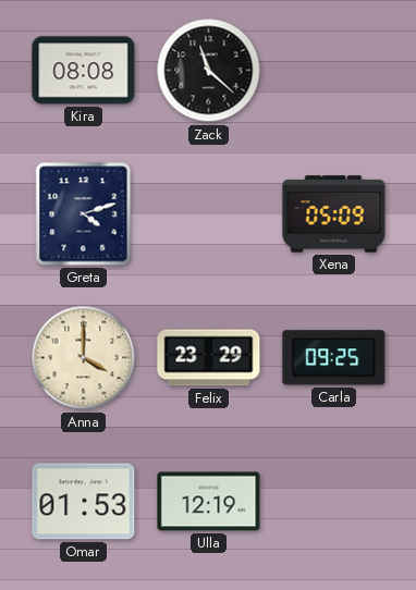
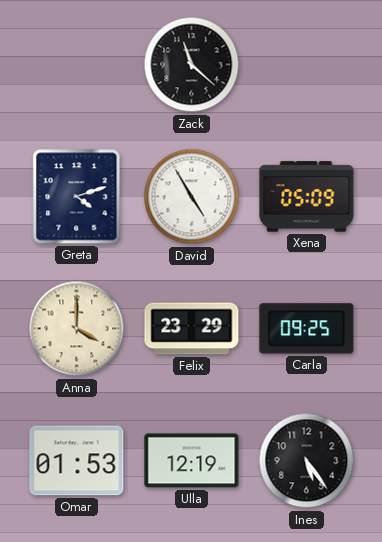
Kira: 08:08 -> none
David: none -> 4:55
Ines: none -> 5:24
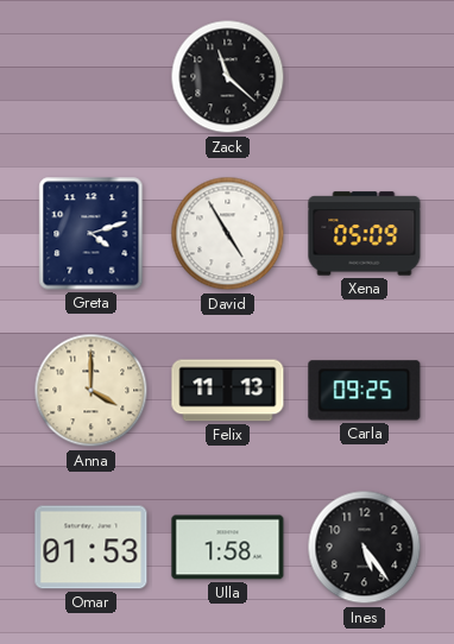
Felix: 23:29 -> 11:13
Ulla: 12:19 -> 1:58
